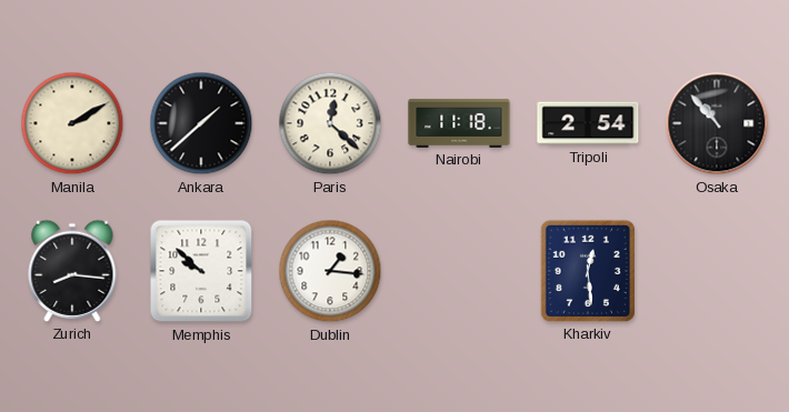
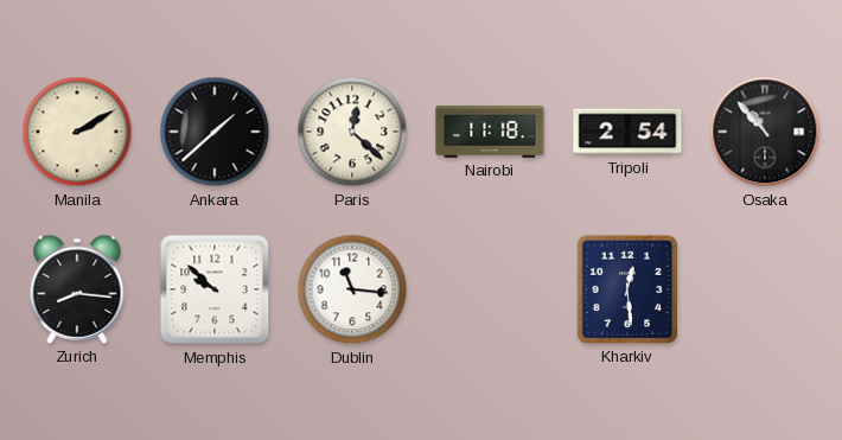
Dublin: 1:16 -> 11:16
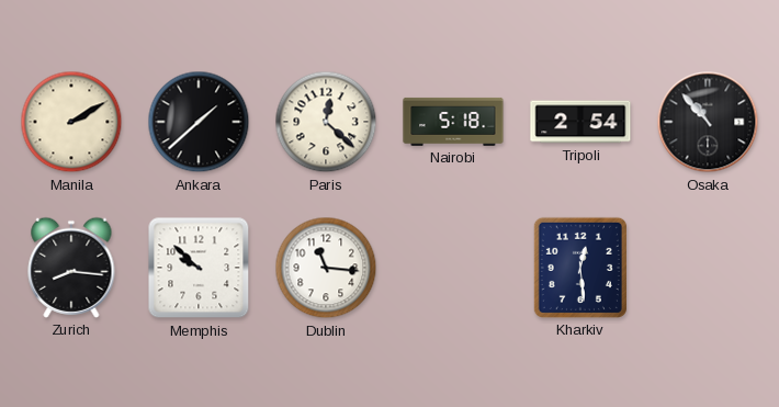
Nairobi: 11:18 -> 5:18
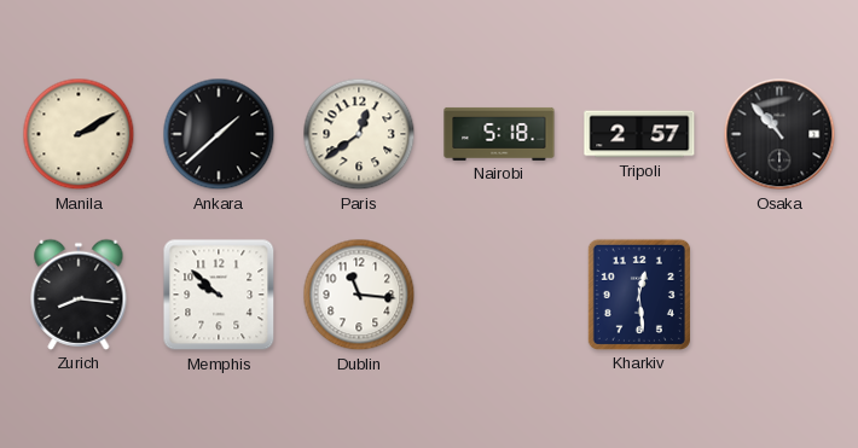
Paris: 12:22 -> 12:39
Tripoli: 2:54 -> 2:57
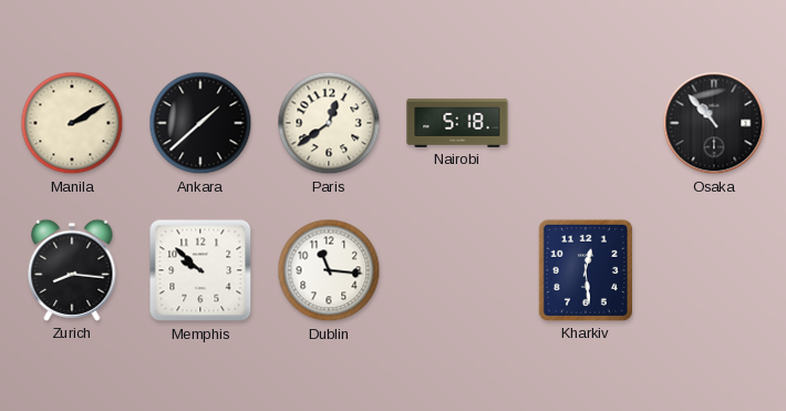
Tripoli: 2:57 -> none
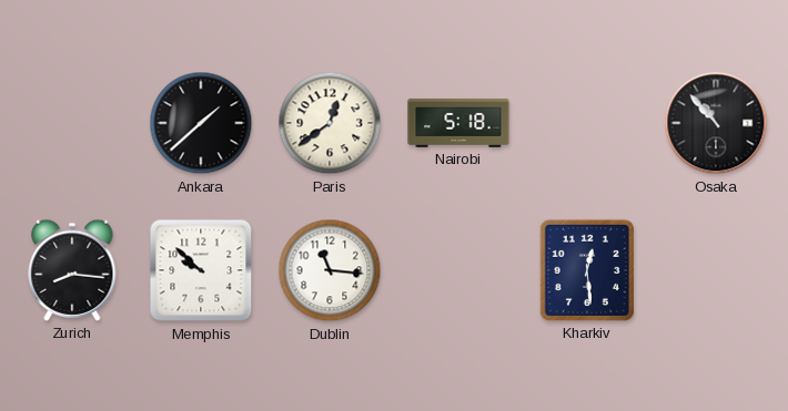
Manila: 2:10 -> none
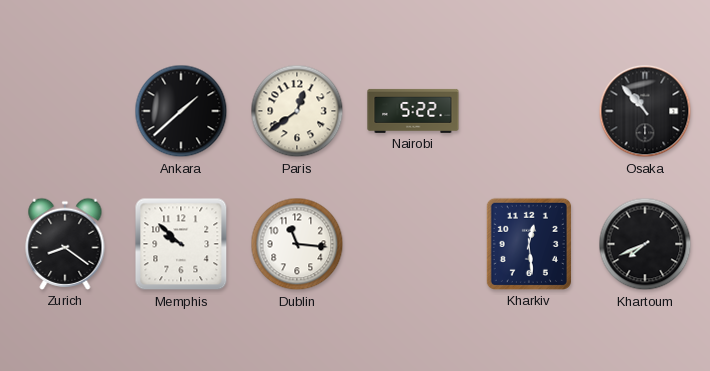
Nairobi: 5:18 -> 5:22
Zurich: 8:16 -> 8:21
Khartoum: none -> 7:41
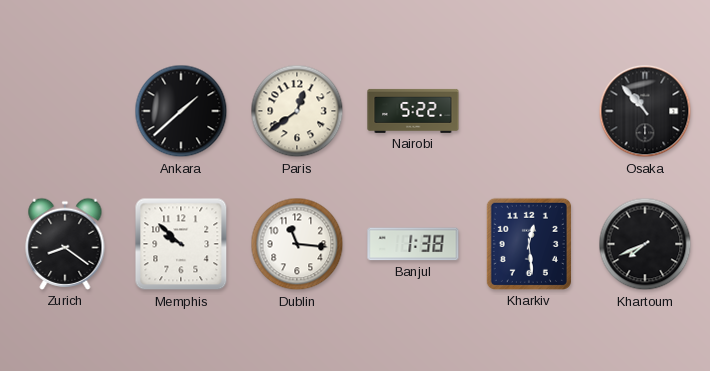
Banjul: none -> 1:38
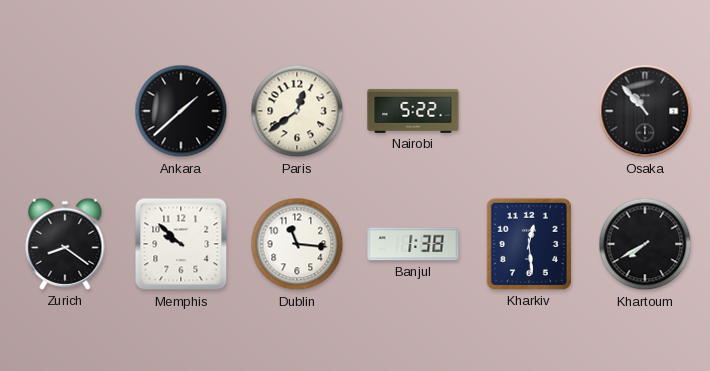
Khartoum: 7:41 -> 7:40
